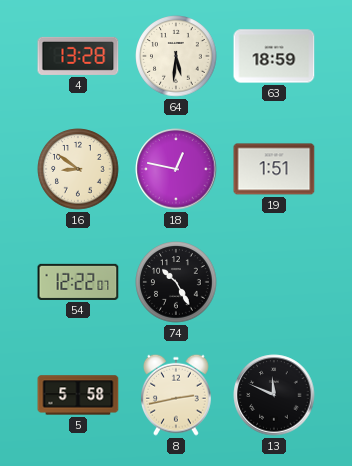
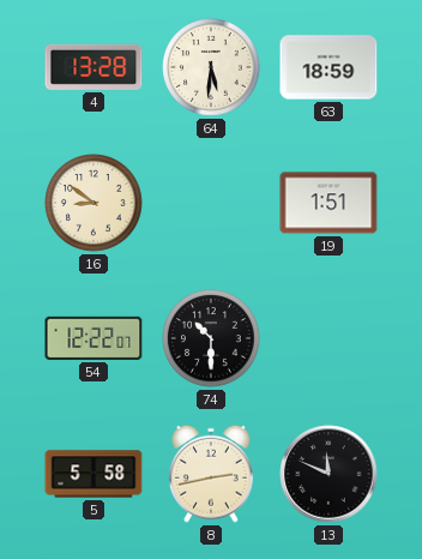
18: 12:47 -> none
74: 10:25 -> 10:30
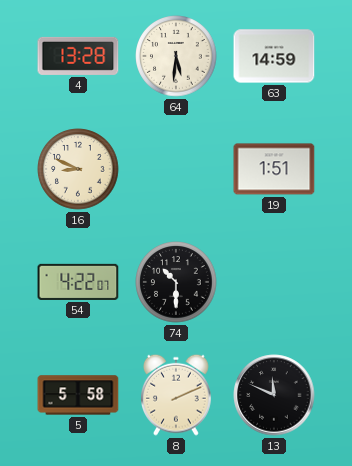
63: 18:59 -> 14:59
16: 8:51 -> 8:49
54: 12:22 -> 4:22
8: 2:43 -> 2:11
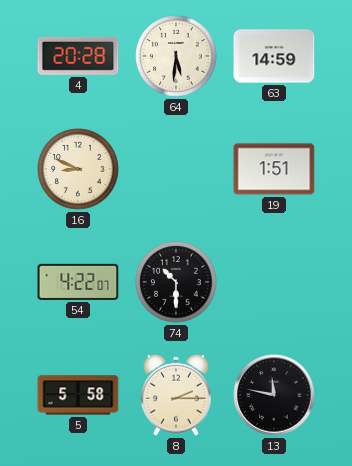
4: 13:28 -> 20:28
8: 2:11 -> 2:15
13: 11:49 -> 11:47
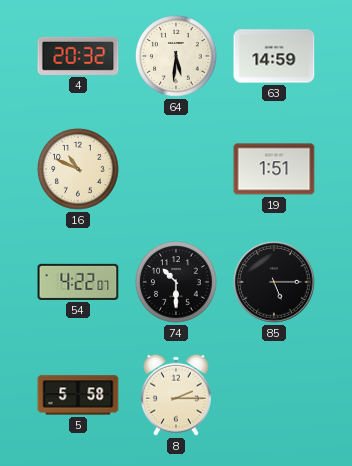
4: 20:28 -> 20:32
16: 8:49 -> 10:49
85: none -> 5:15
13: 11:47 -> none
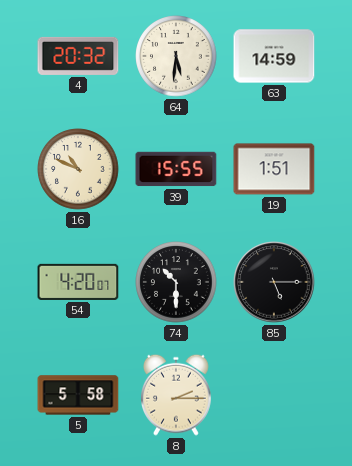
39: none -> 15:55
54: 4:22 -> 4:20
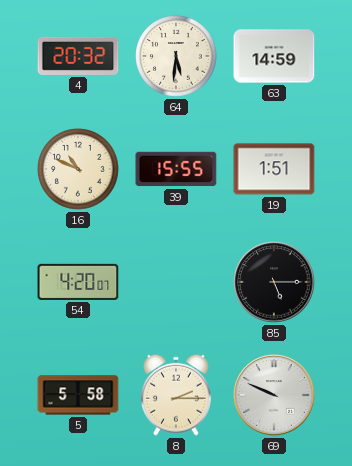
74: 10:30 -> none
69: none -> 9:49
